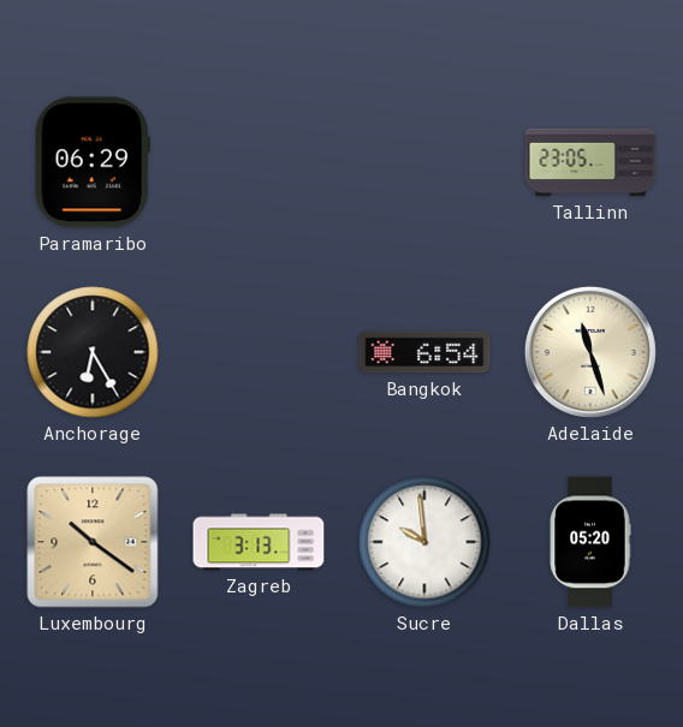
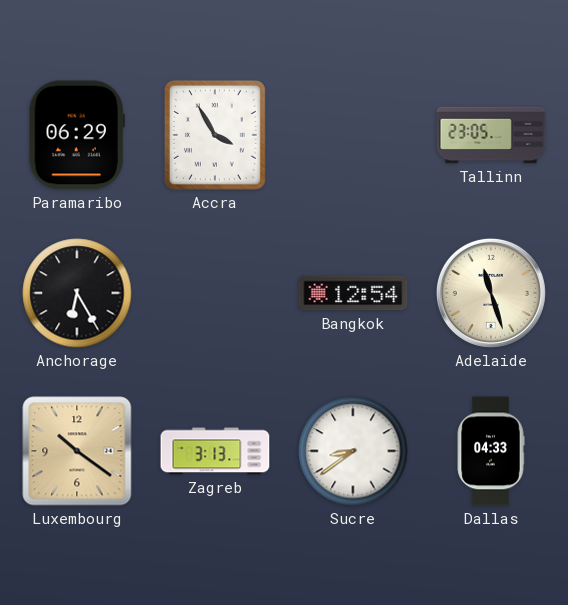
Accra: none -> 3:55
Bangkok: 6:54 -> 12:54
Sucre: 9:59 -> 8:39
Dallas: 05:20 -> 04:33
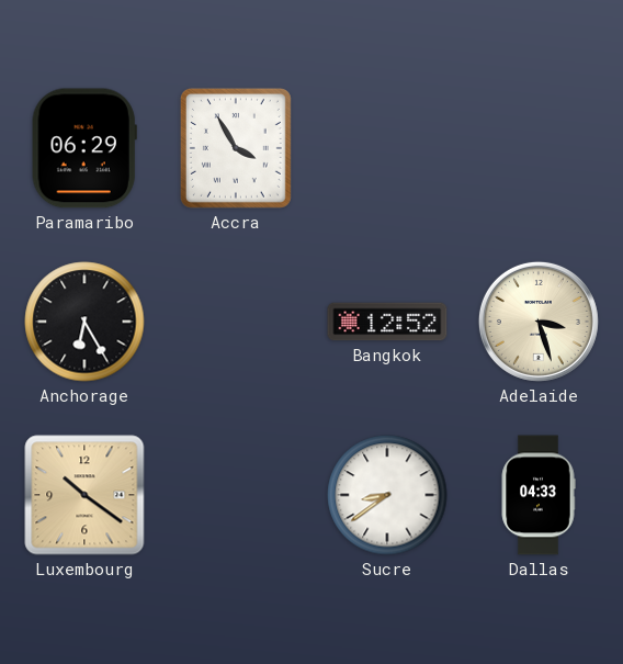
Tallinn: 23:05 -> none
Bangkok: 12:54 -> 12:52
Adelaide: 11:27 -> 3:27
Zagreb: 3:13 -> none
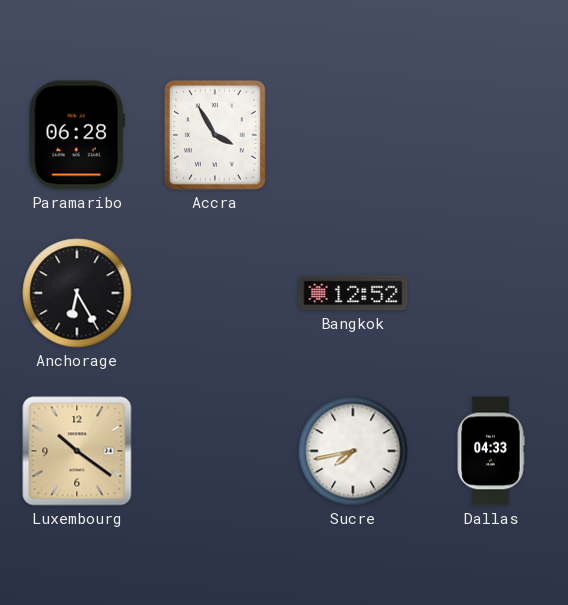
Paramaribo: 06:29 -> 06:28
Adelaide: 3:27 -> none
Sucre: 8:39 -> 7:43
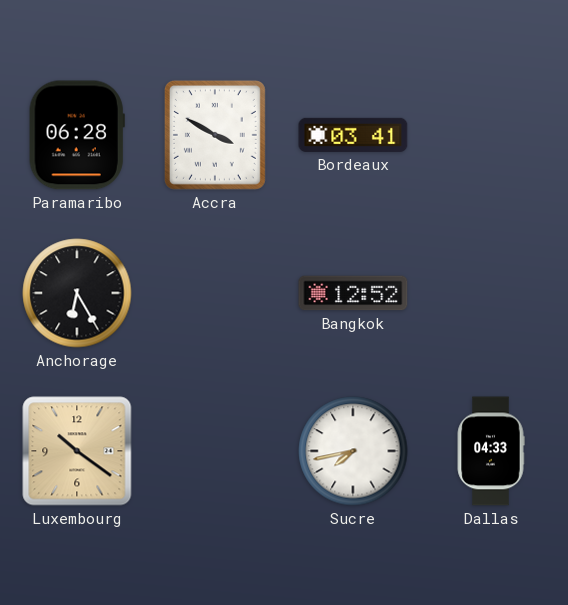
Accra: 3:55 -> 3:50
Bordeaux: none -> 03:41
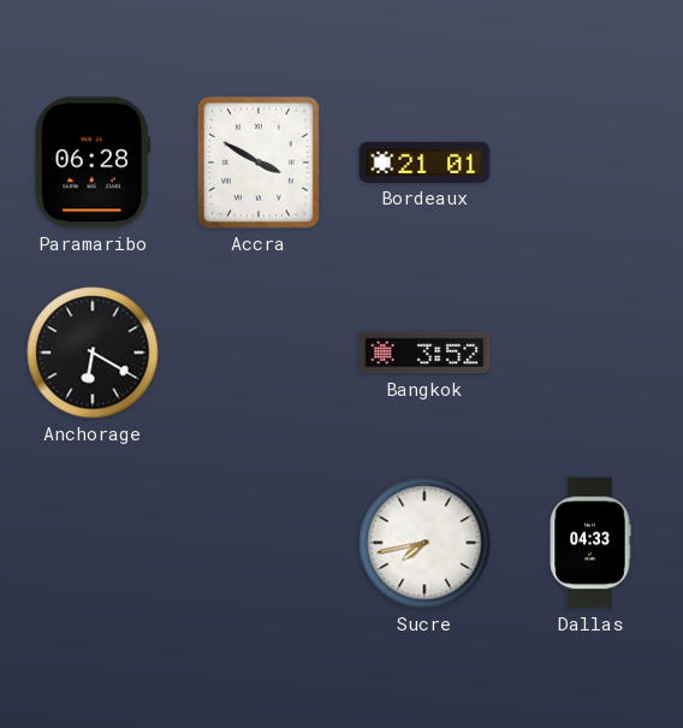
Bordeaux: 03:41 -> 21:01
Anchorage: 6:25 -> 6:20
Bangkok: 12:52 -> 3:52
Luxembourg: 10:21 -> none
